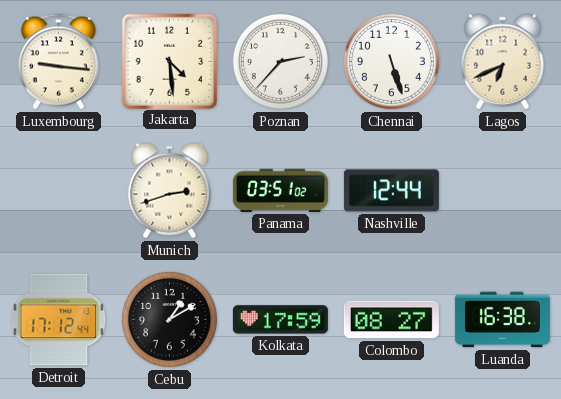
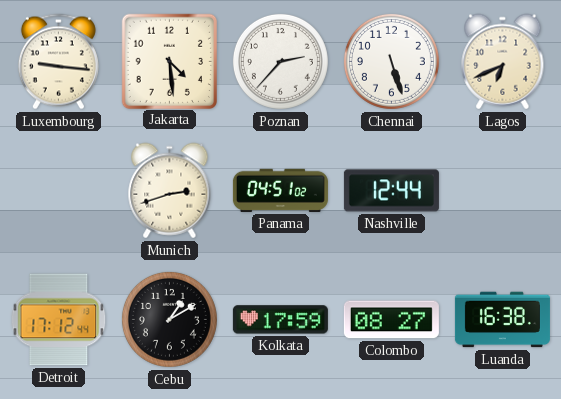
Panama: 03:51 -> 04:51
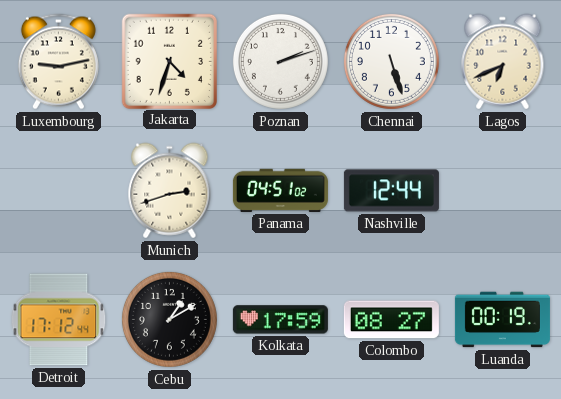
Luxembourg: 9:16 -> 9:13
Jakarta: 4:29 -> 4:33
Poznan: 2:37 -> 2:12
Luanda: 16:38 -> 00:19
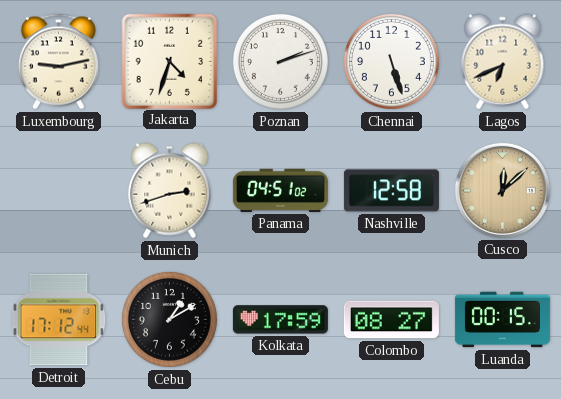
Nashville: 12:44 -> 12:58
Cusco: none -> 12:08
Luanda: 00:19 -> 00:15
